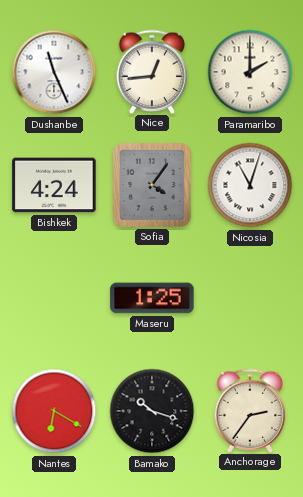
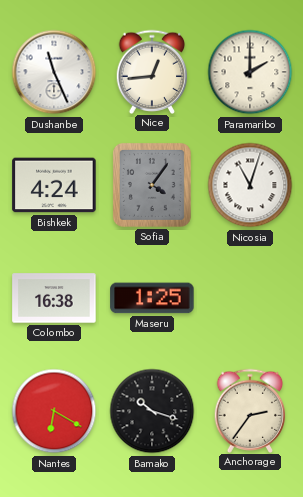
Colombo: none -> 16:38
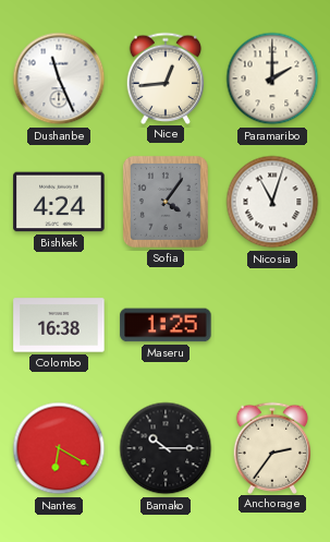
Bamako: 10:18 -> 10:15
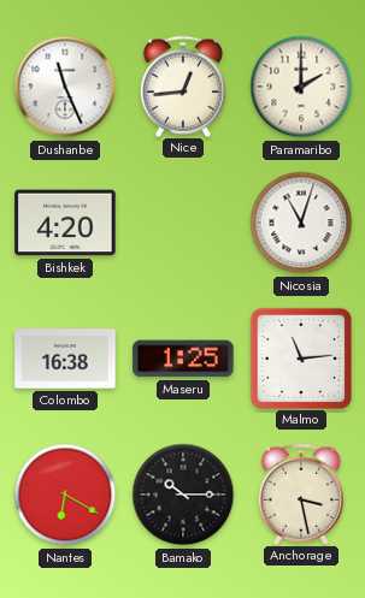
Bishkek: 4:24 -> 4:20
Sofia: 4:06 -> none
Malmo: none -> 11:14
Anchorage: 2:36 -> 3:28
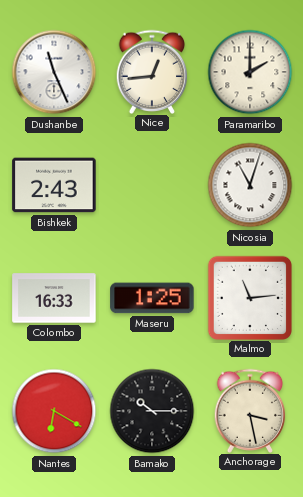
Bishkek: 4:20 -> 2:43
Colombo: 16:38 -> 16:33
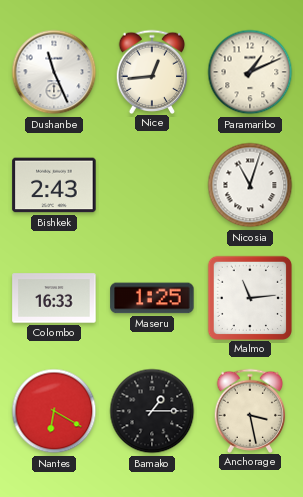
Paramaribo: 2:00 -> 1:11
Bamako: 10:15 -> 1:15
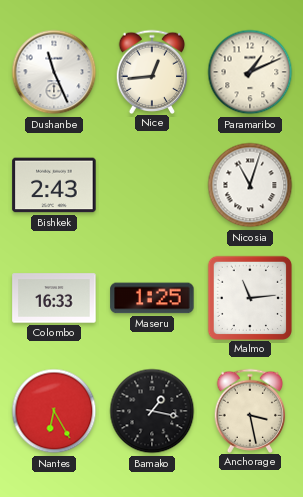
Nantes: 6:20 -> 6:25
Bamako: 1:15 -> 1:17
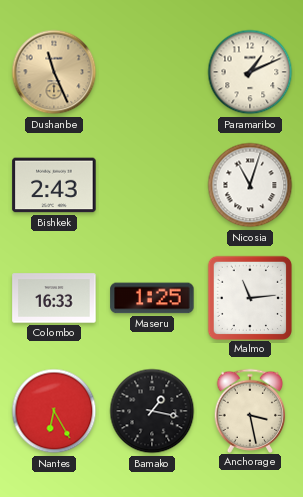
Dushanbe dial: white -> champagne
Nice: 12:44 -> none
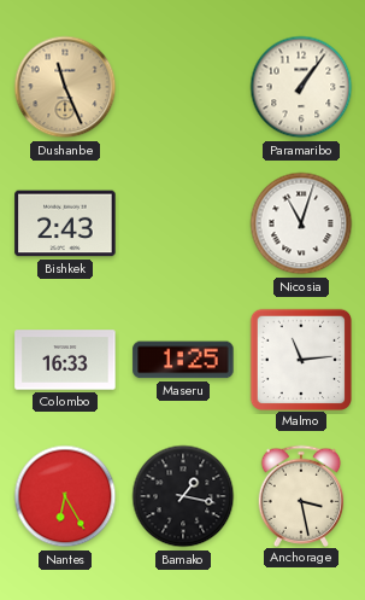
Paramaribo: 1:11 -> 1:06
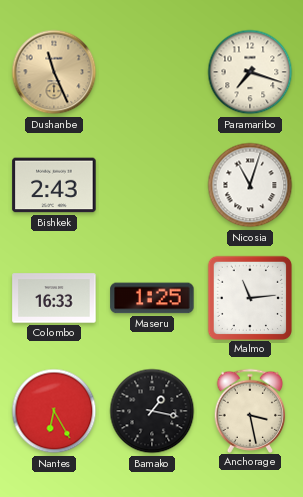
Paramaribo: 1:06 -> 7:18
